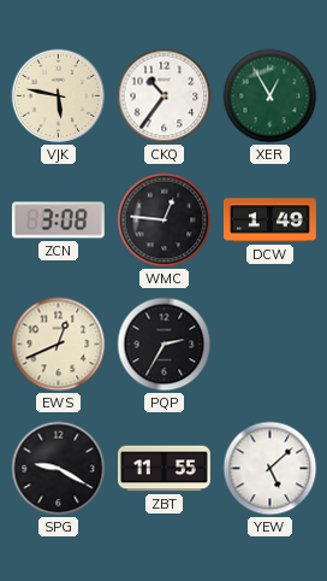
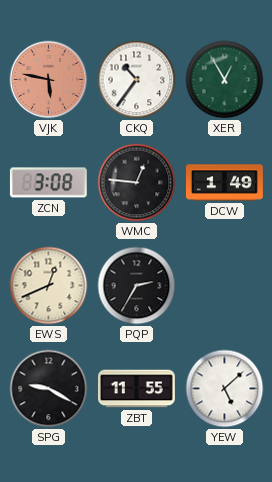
VJK dial: cream -> salmon
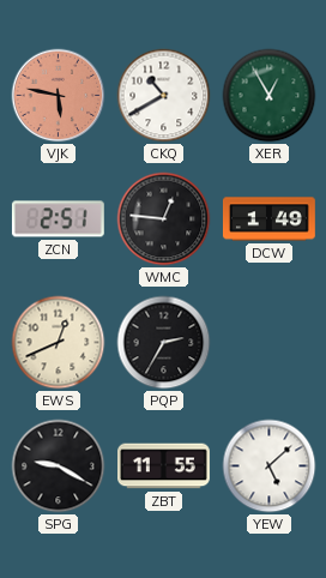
CKQ: 10:36 -> 10:40
ZCN: 3:08 -> 2:51
